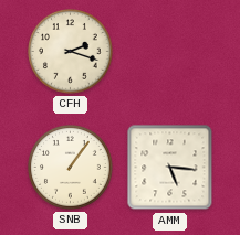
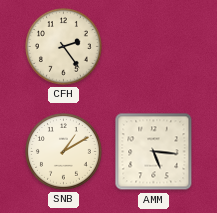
CFH: 2:18 -> 2:24
SNB: 1:06 -> 1:10
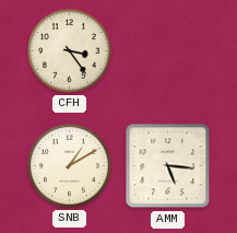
CFH: 2:24 -> 3:24
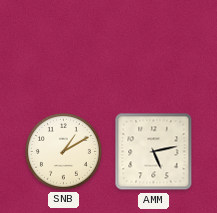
CFH: 3:24 -> none
AMM: 5:16 -> 5:13
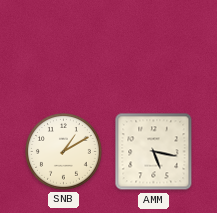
AMM: 5:13 -> 5:17
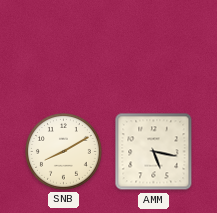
SNB: 1:10 -> 8:10
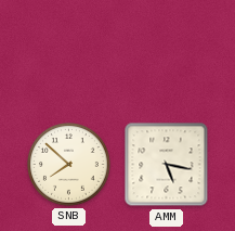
SNB: 8:10 -> 7:52
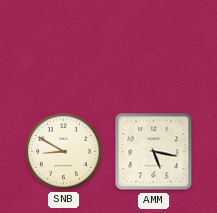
SNB: 7:52 -> 8:50
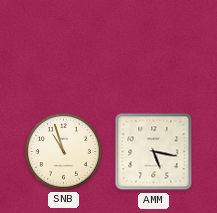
SNB: 8:50 -> 10:57
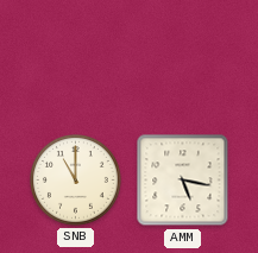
SNB: 10:57 -> 11:00
